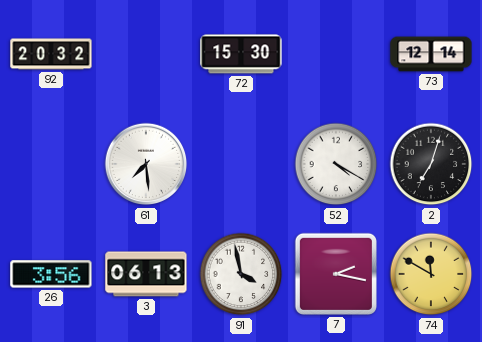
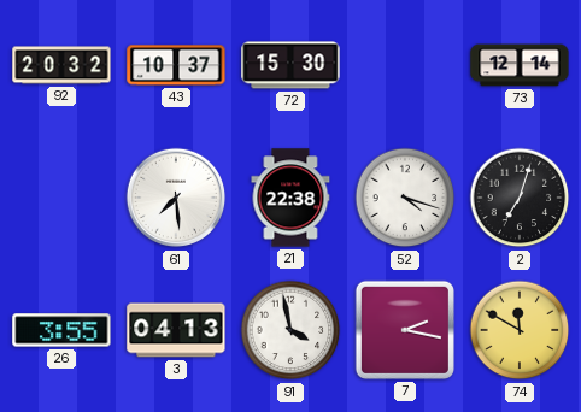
43: none -> 10:37
21: none -> 22:38
52: 4:20 -> 4:18
26: 3:56 -> 3:55
3: 06:13 -> 04:13
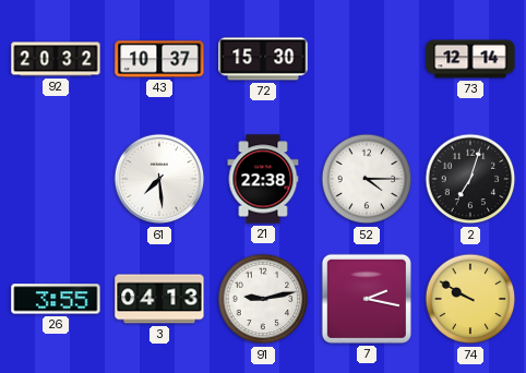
52: 4:18 -> 4:15
91: 3:58 -> 9:13
74: 11:50 -> 9:50
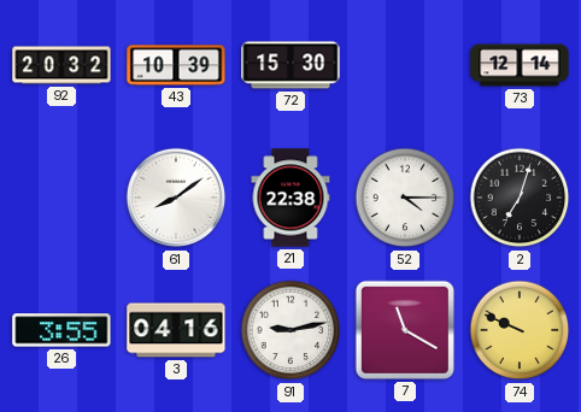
43: 10:37 -> 10:39
61: 7:29 -> 8:09
3: 04:13 -> 04:16
7: 2:17 -> 11:20
74: 9:50 -> 9:49
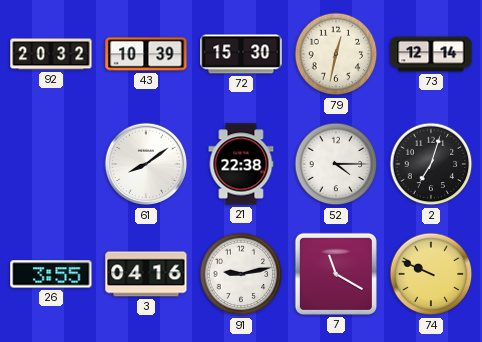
79: none -> 12:32
